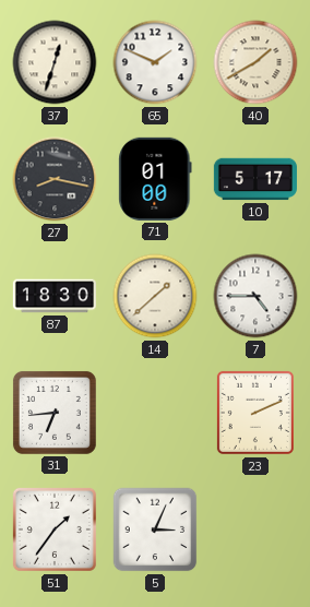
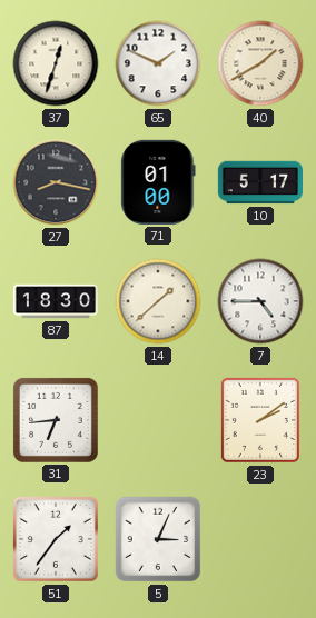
23: 2:11 -> 2:09
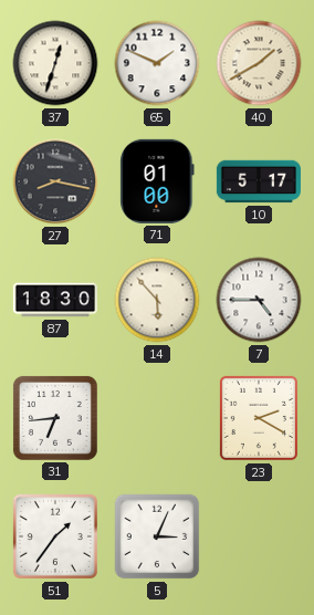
14: 1:38 -> 5:53
23: 2:09 -> 2:20
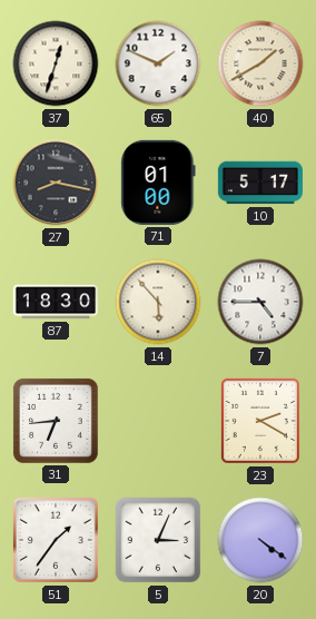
20: none -> 4:21
